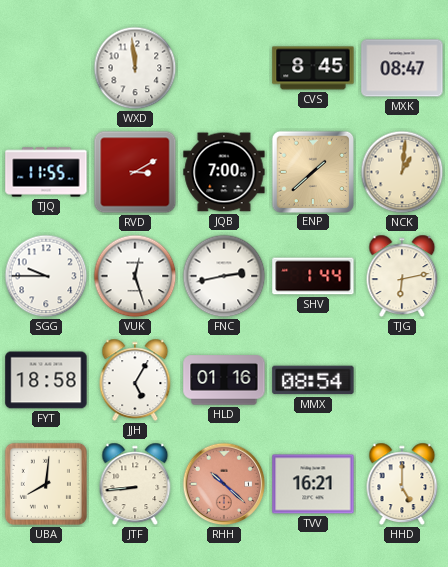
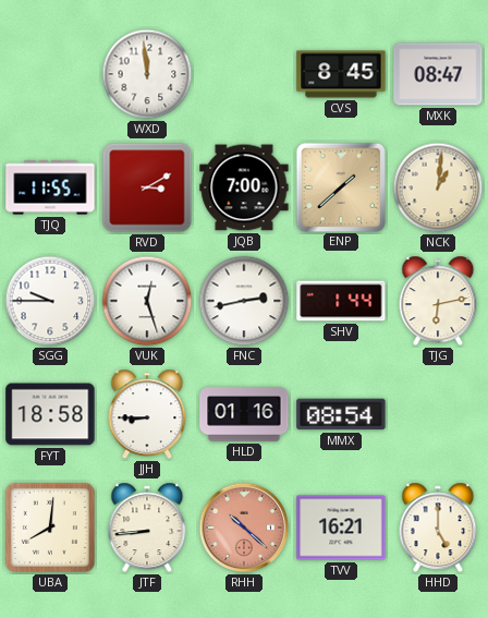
JJH: 5:05 -> 8:45
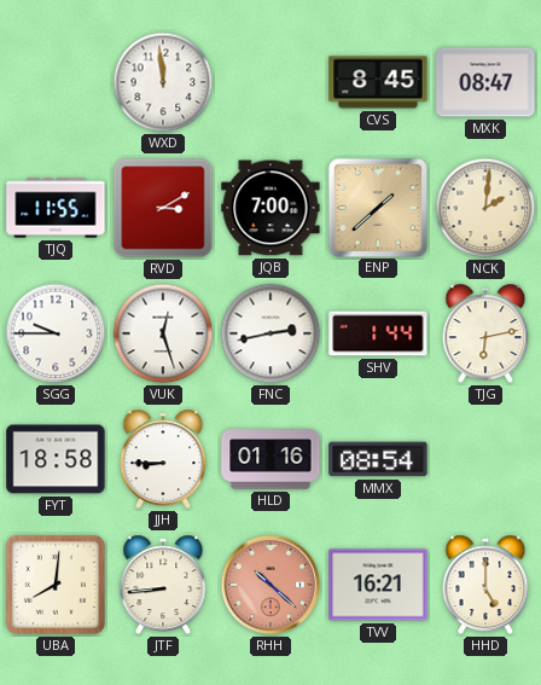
NCK: 1:01 -> 2:01
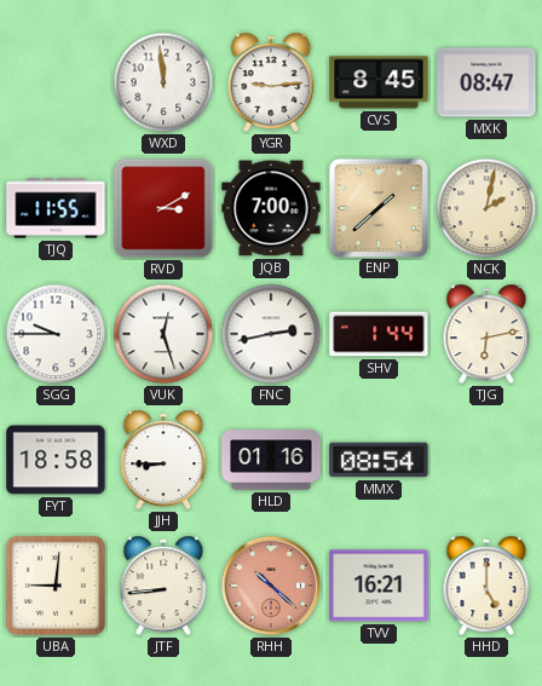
YGR: none -> 9:14
NCK: 2:01 -> 2:02
UBA: 8:01 -> 9:01
